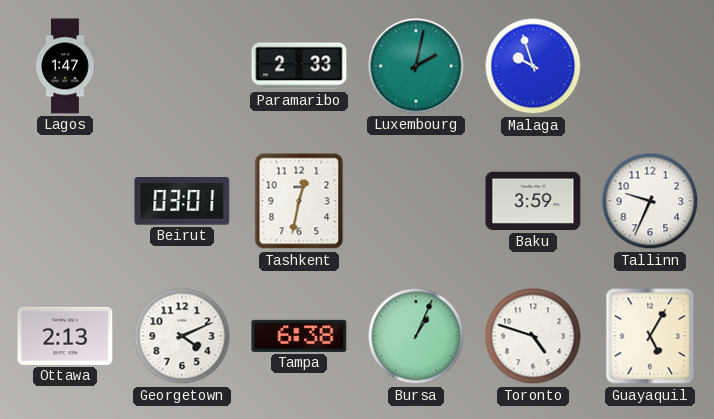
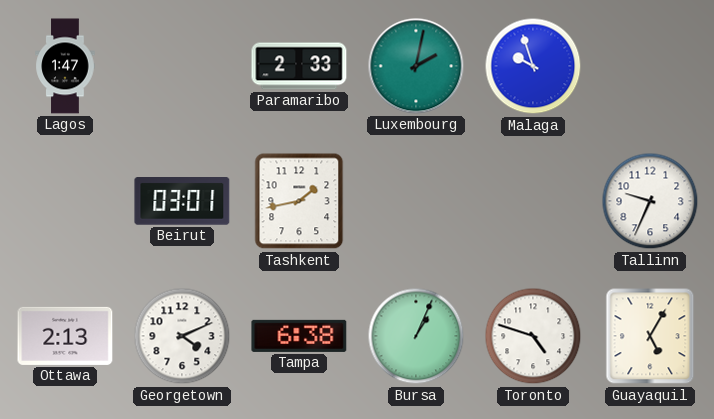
Tashkent: 12:32 -> 1:43
Baku: 3:59 -> none
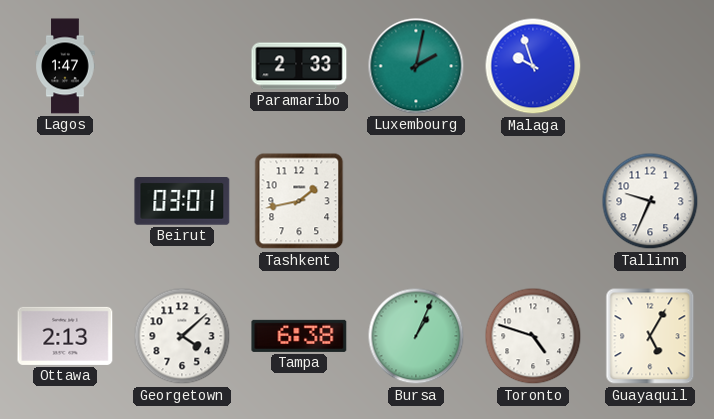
Georgetown: 4:11 -> 4:08
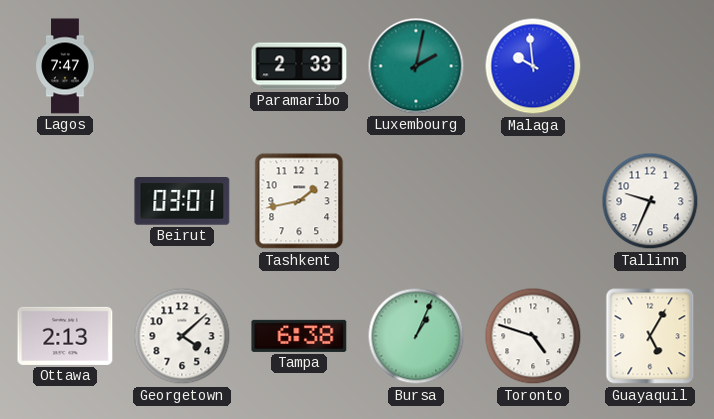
Lagos: 1:47 -> 7:47
Malaga: 9:57 -> 9:59
